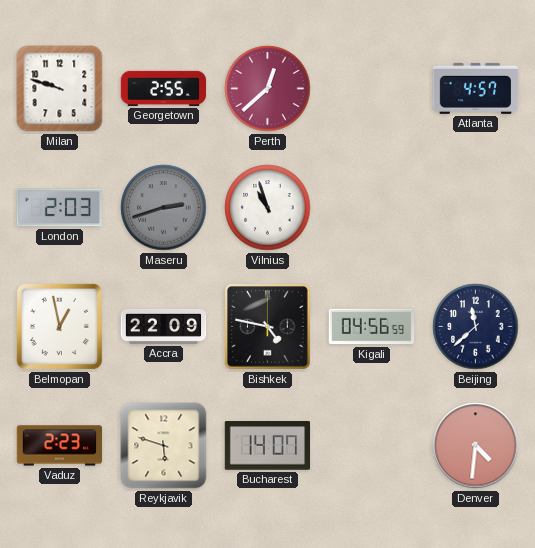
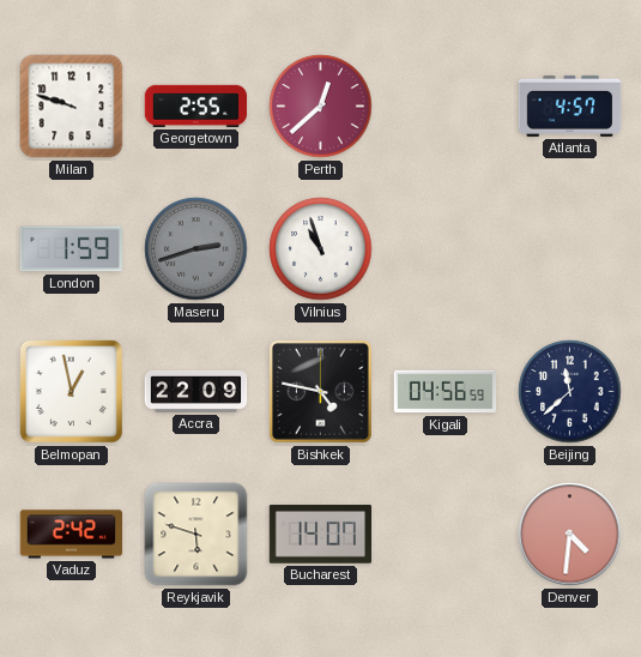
London: 2:03 -> 1:59
Vaduz: 2:23 -> 2:42
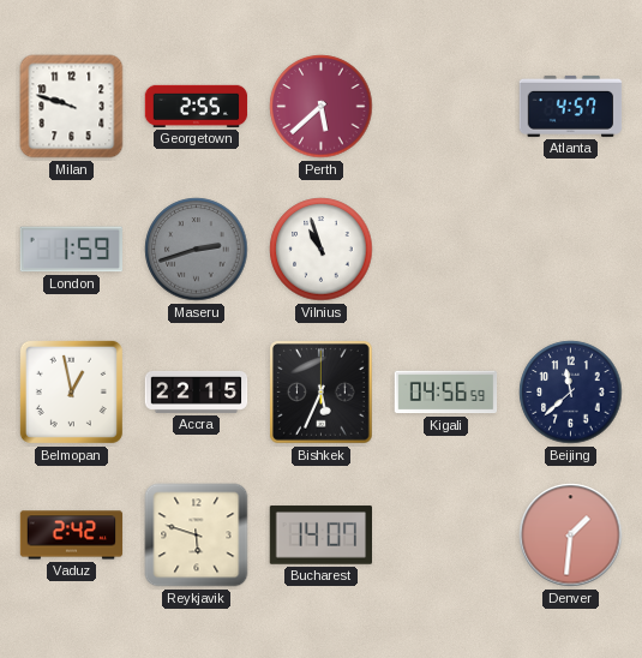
Perth: 12:38 -> 5:38
Accra: 22:09 -> 22:15
Bishkek: 4:47 -> 5:34
Denver: 4:31 -> 1:31
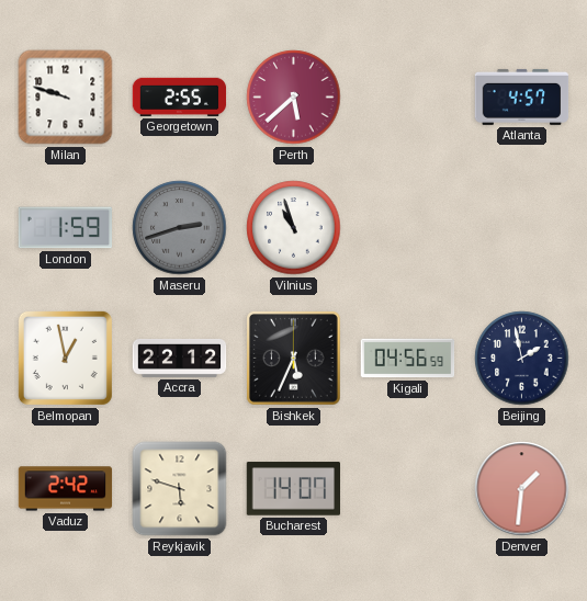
Accra: 22:15 -> 22:12
Beijing: 11:38 -> 1:58
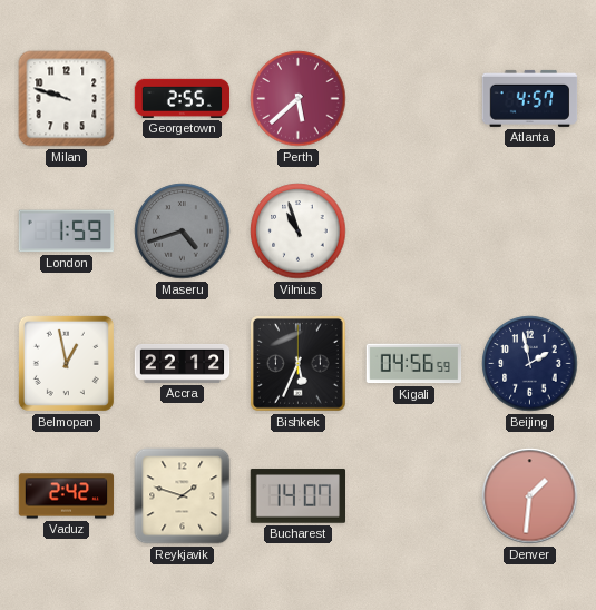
Maseru: 2:42 -> 4:42
Reykjavik: 5:48 -> 1:48
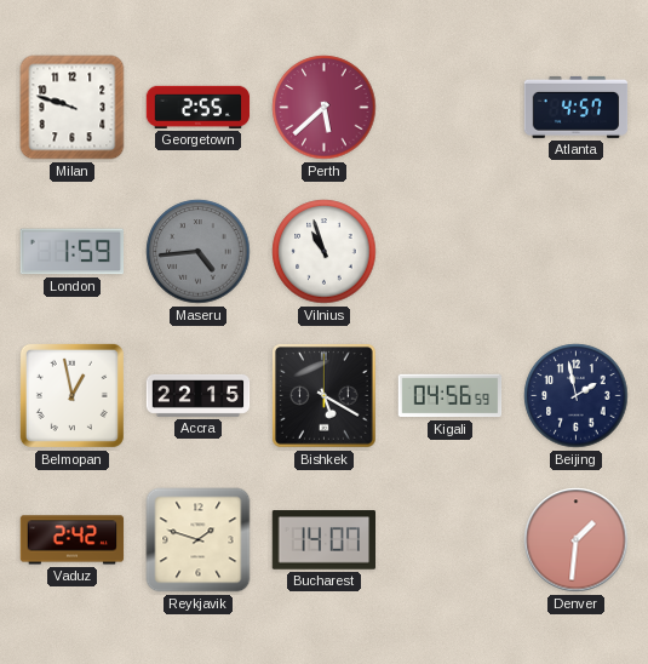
Maseru: 4:42 -> 4:44
Accra: 22:12 -> 22:15
Bishkek: 5:34 -> 5:20
